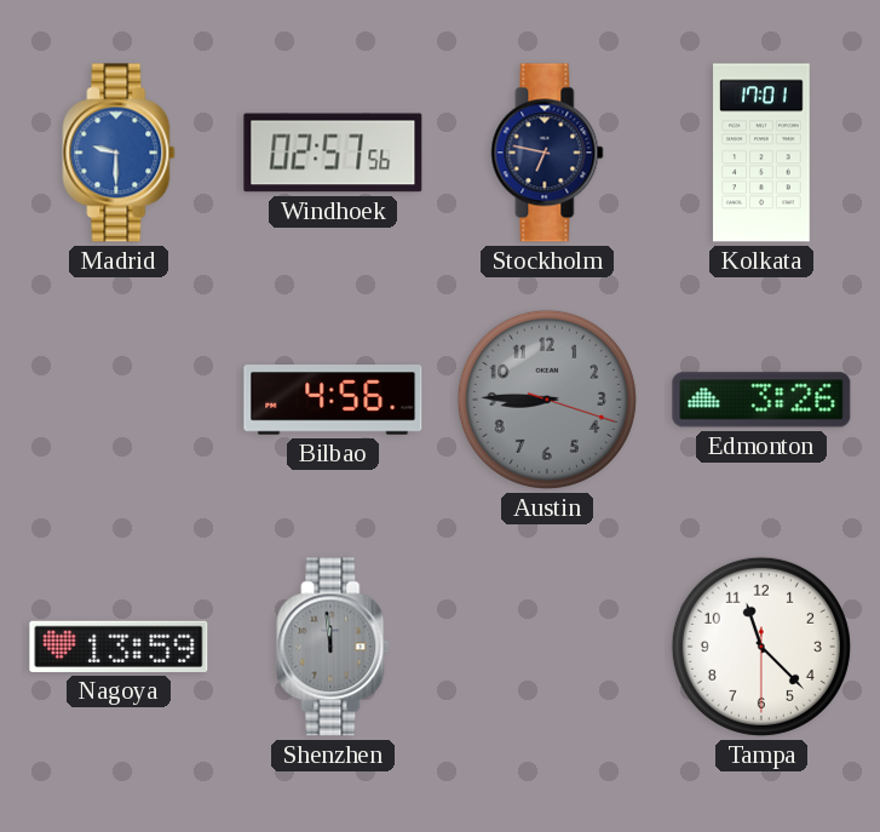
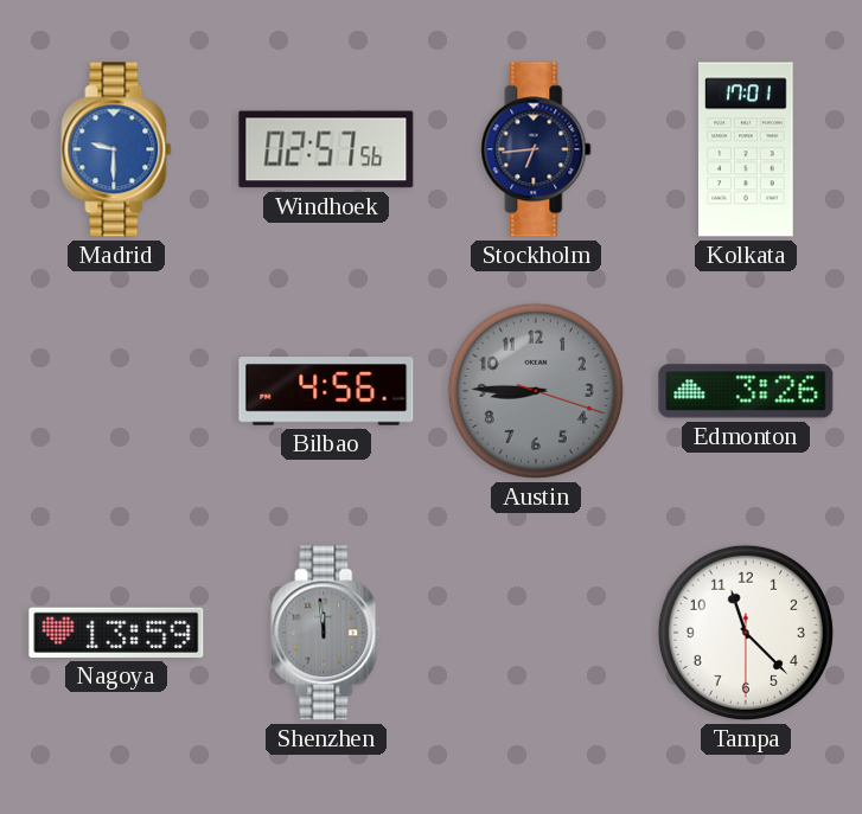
Stockholm: 6:47 -> 6:44
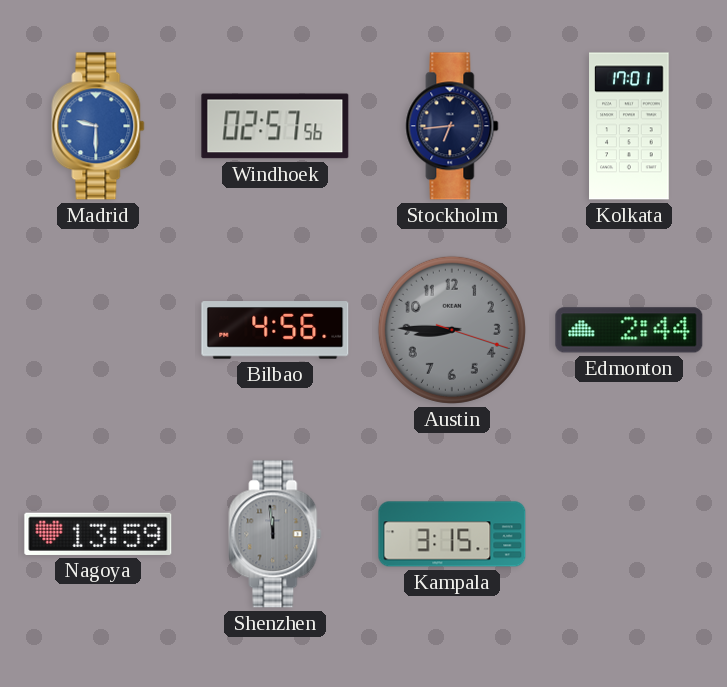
Edmonton: 3:26 -> 2:44
Kampala: none -> 3:15
Tampa: 11:22 -> none
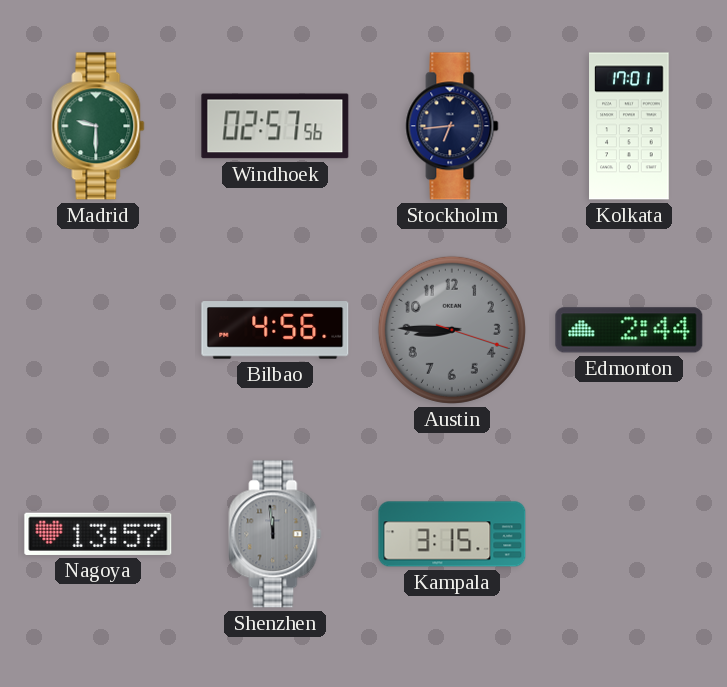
Madrid dial: blue -> green
Nagoya: 13:59 -> 13:57
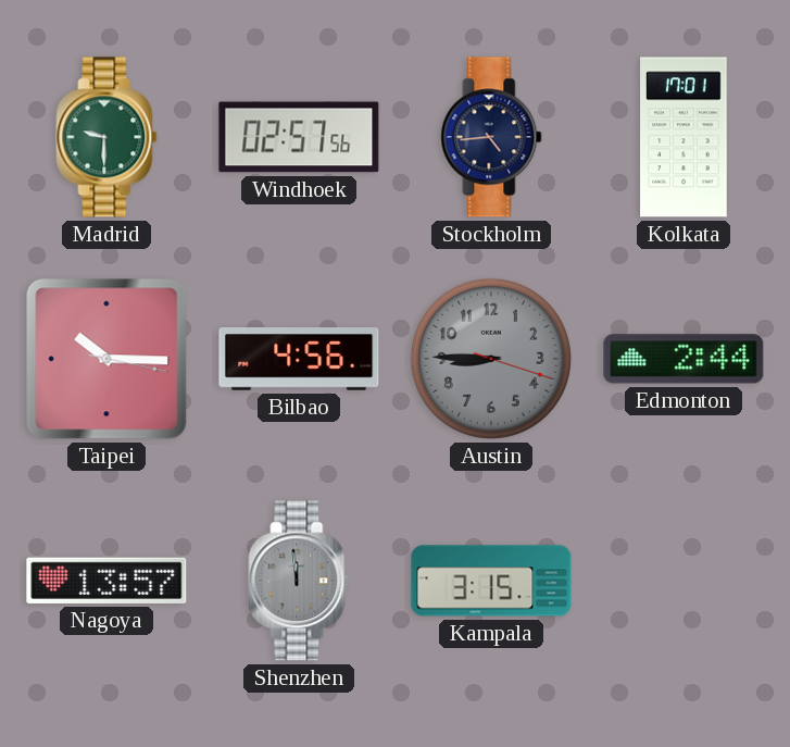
Stockholm: 6:44 -> 4:44
Taipei: none -> 10:15
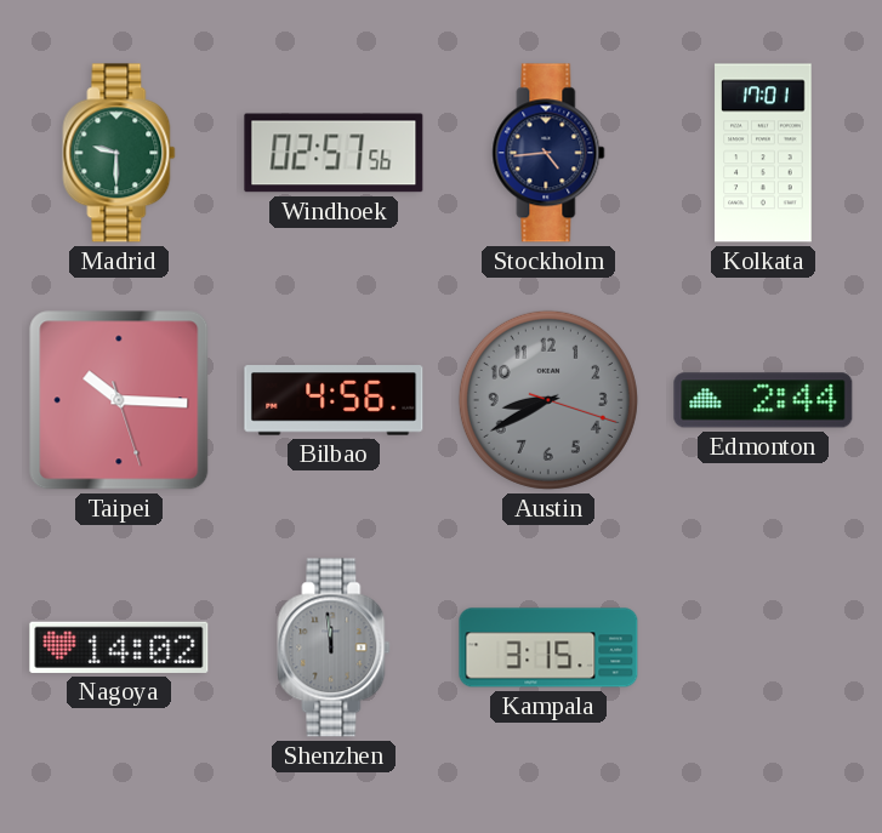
Taipei: 10:15:17 -> 10:15:27
Austin: 8:45 -> 8:40
Nagoya: 13:57 -> 14:02
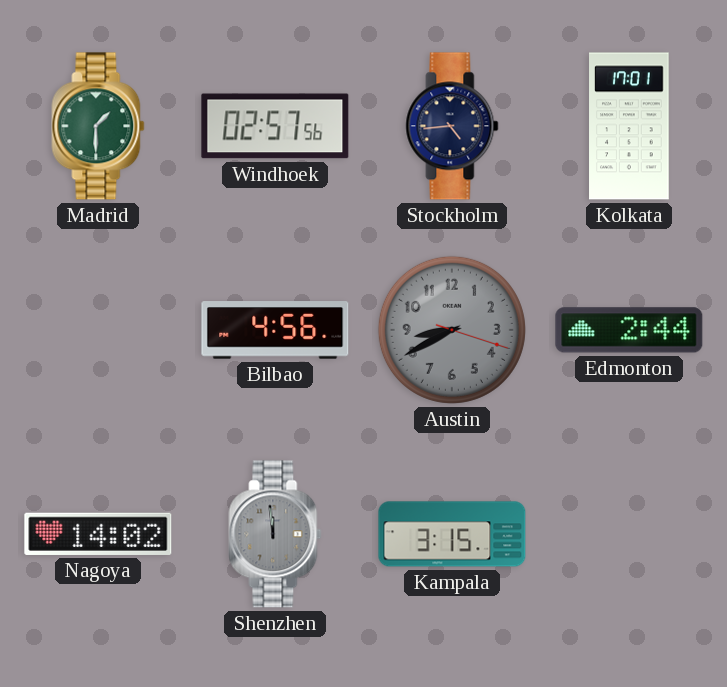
Madrid: 9:30 -> 1:30
Taipei: 10:15 -> none
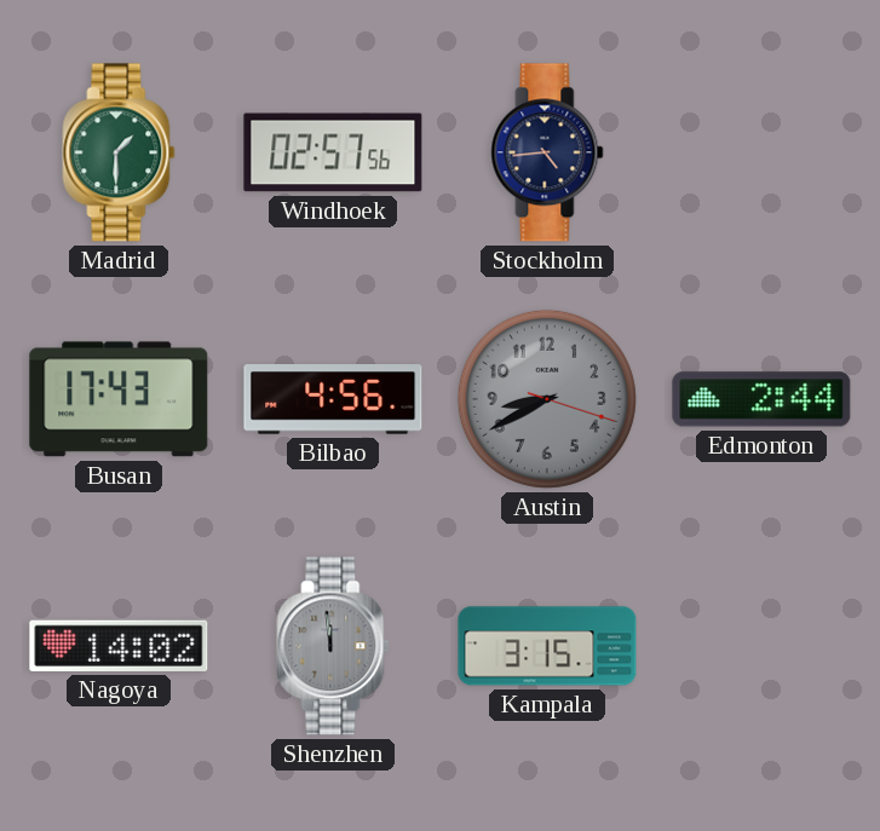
Kolkata: 17:01 -> none
Busan: none -> 17:43
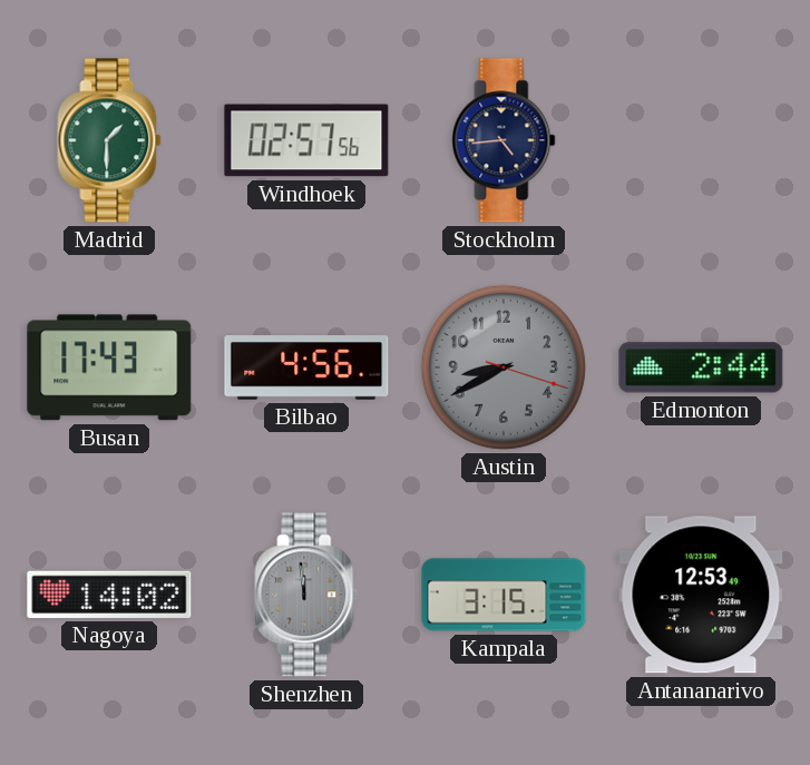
Antananarivo: none -> 12:53
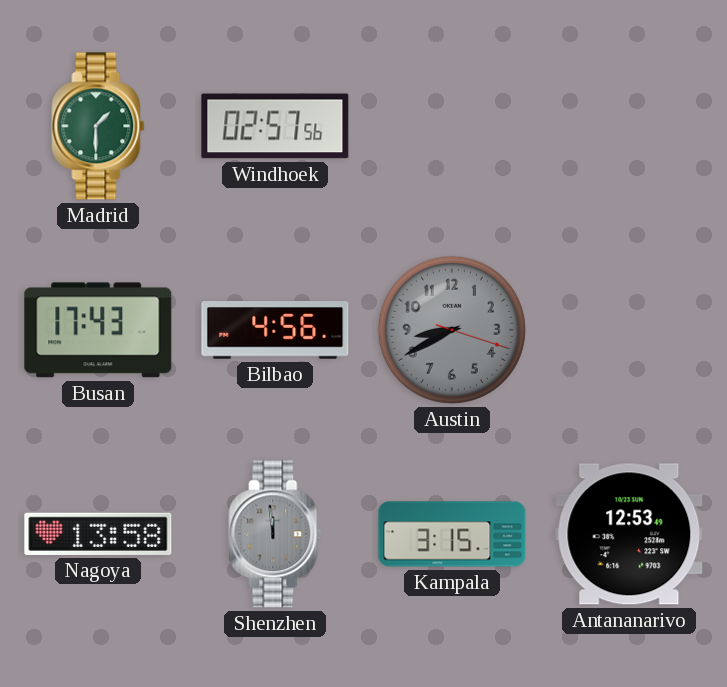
Stockholm: 4:44 -> none
Edmonton: 2:44 -> none
Nagoya: 14:02 -> 13:58
